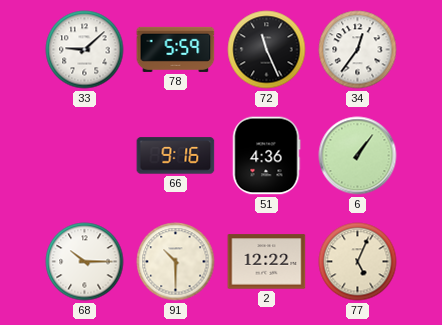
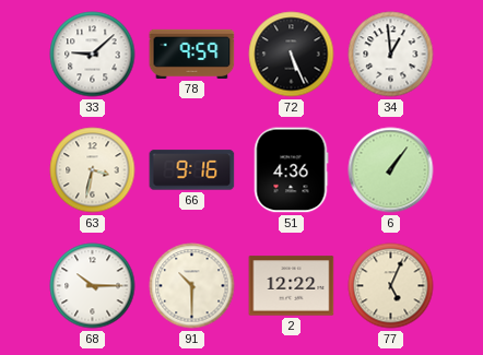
78: 5:59 -> 9:59
72: 11:26 -> 5:26
34: 12:36 -> 12:59
63: none -> 3:32
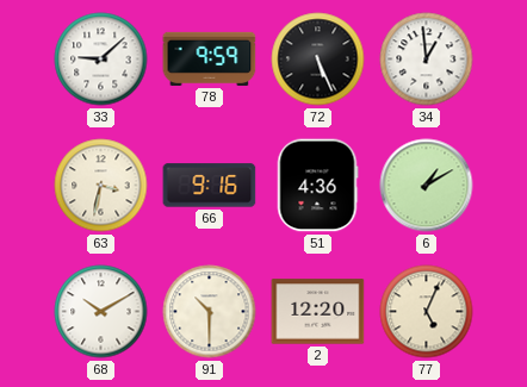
6: 1:06 -> 1:10
68: 10:15 -> 10:10
2: 12:22 -> 12:20
